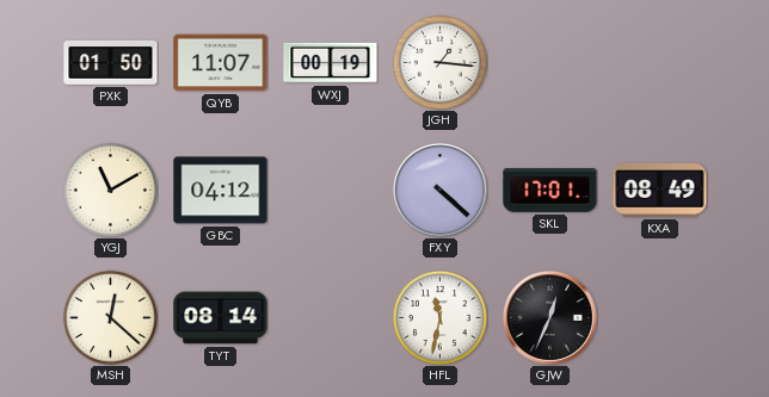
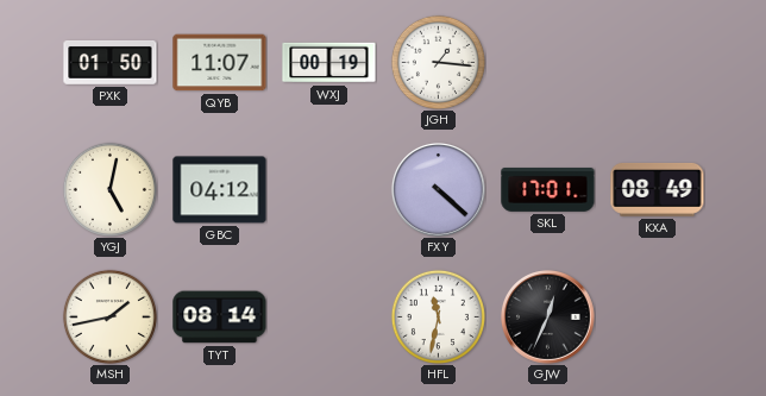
YGJ: 11:10 -> 5:02
MSH: 12:22 -> 1:43
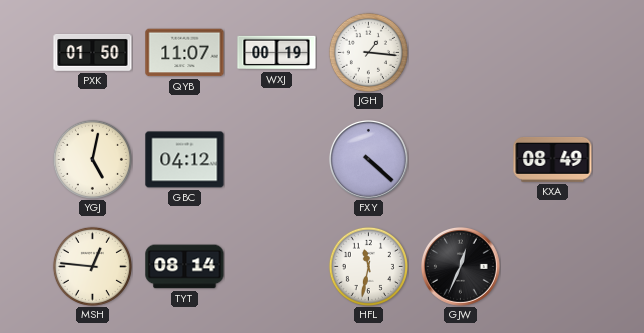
SKL: 17:01 -> none
MSH: 1:43 -> 12:46
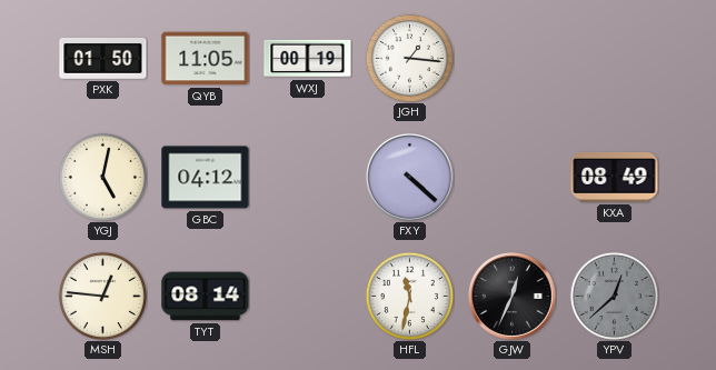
QYB: 11:07 -> 11:05
YPV: none -> 12:38
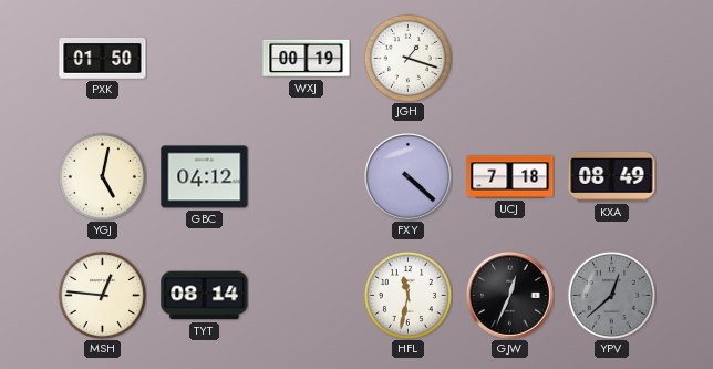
QYB: 11:05 -> none
JGH: 1:16 -> 1:18
UCJ: none -> 7:18
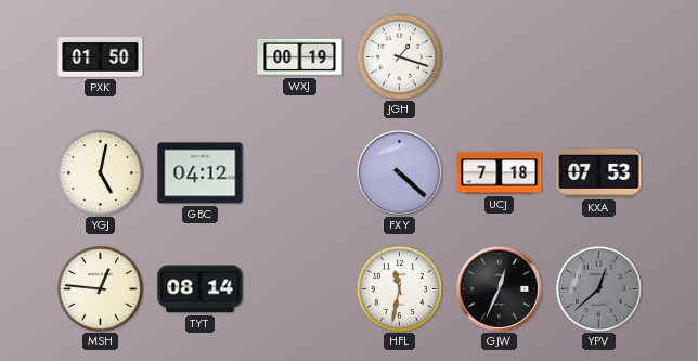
KXA: 08:49 -> 07:53
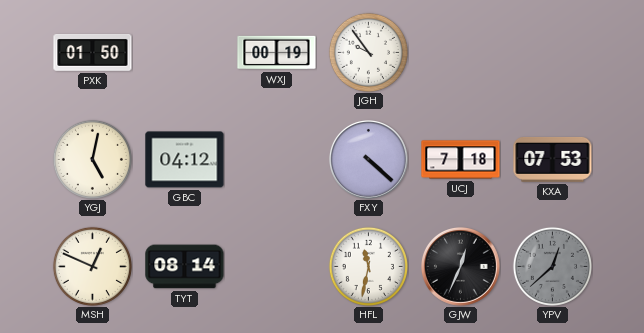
JGH: 1:18 -> 9:54
MSH: 12:46 -> 12:49
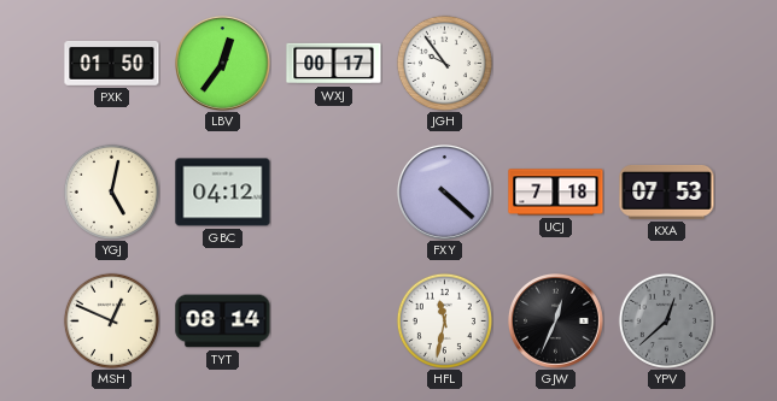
LBV: none -> 12:36
WXJ: 00:19 -> 00:17
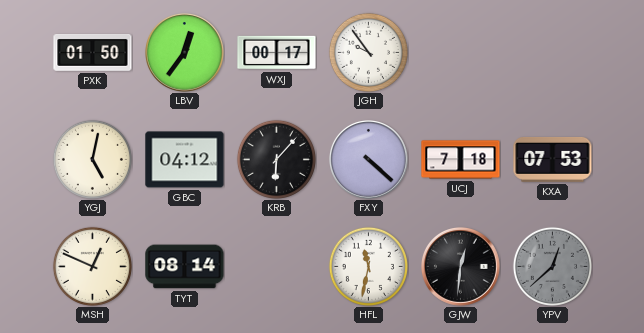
KRB: none -> 6:07
GJW: 12:34 -> 12:31
